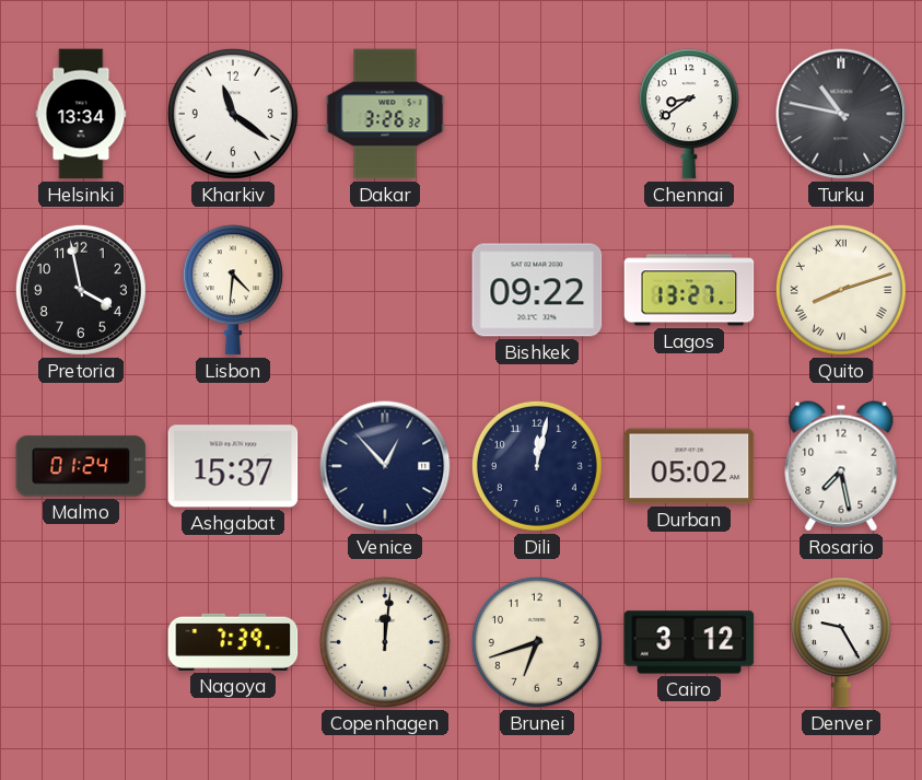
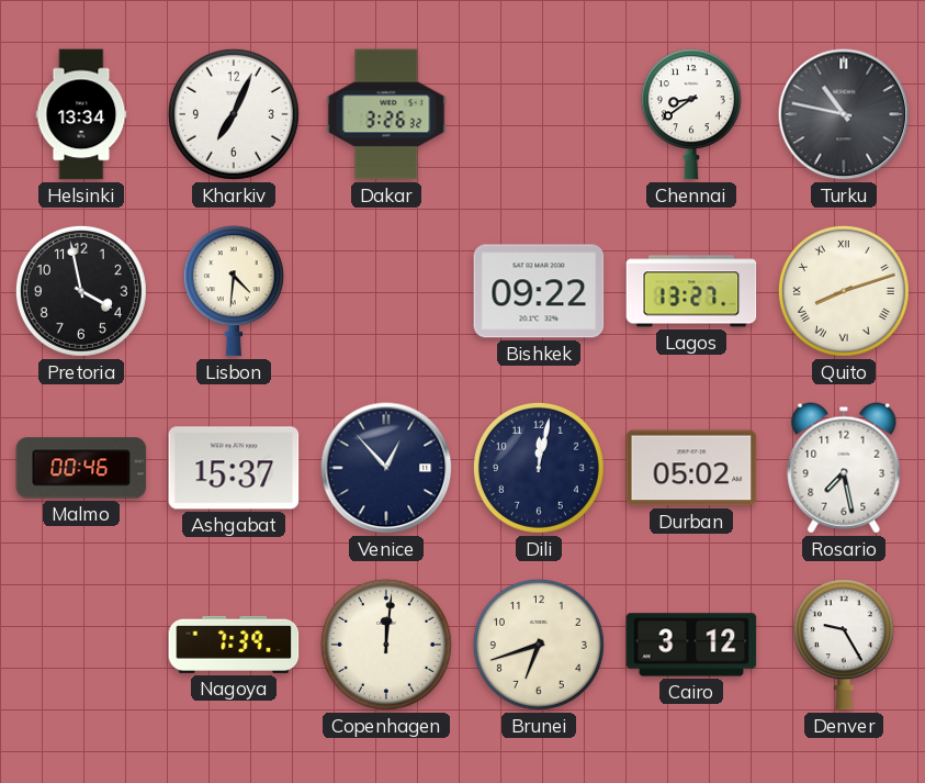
Kharkiv: 11:21 -> 7:04
Malmo: 01:24 -> 00:46
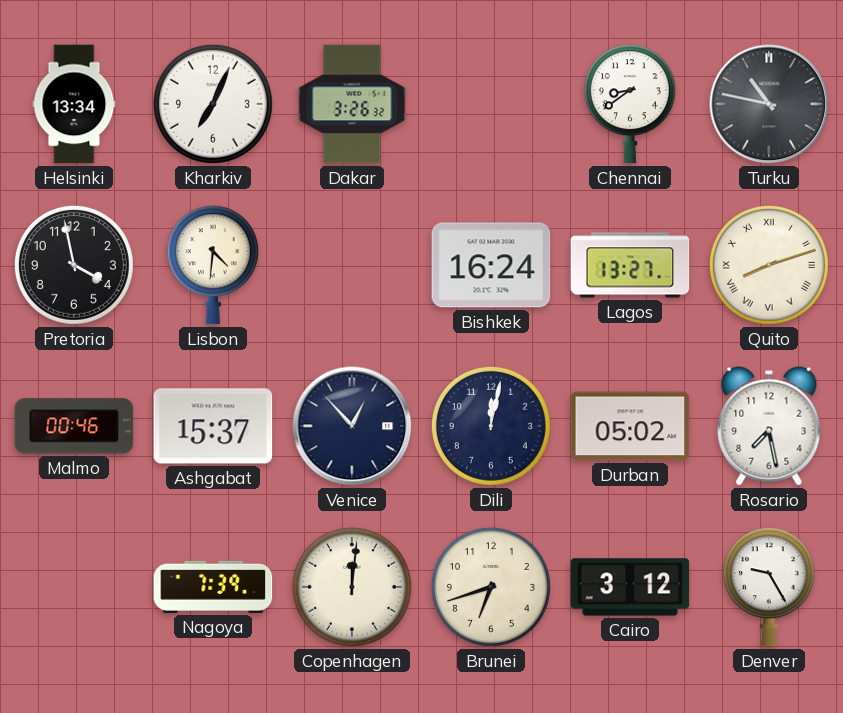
Bishkek: 09:22 -> 16:24
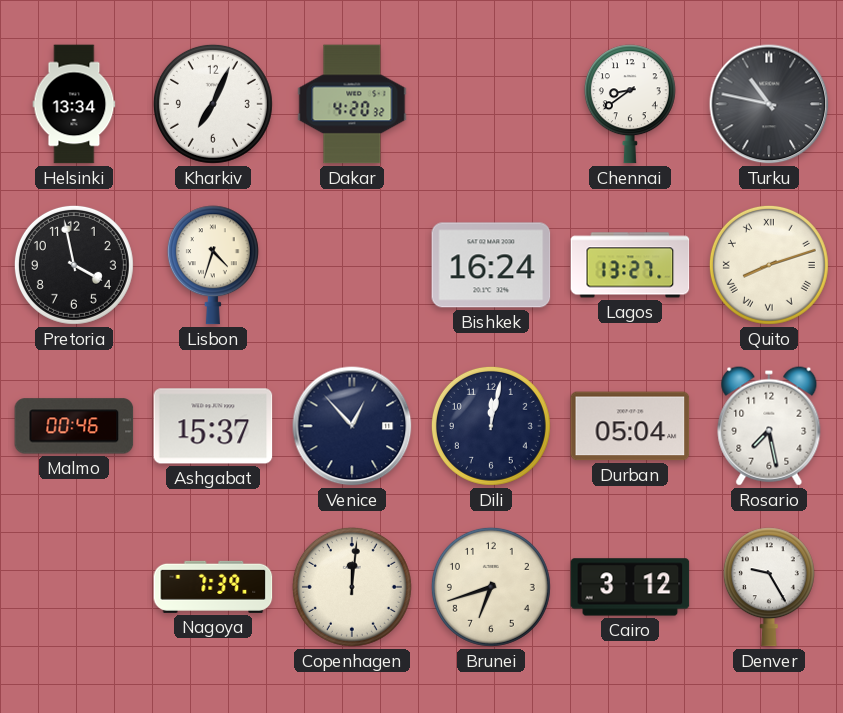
Dakar: 3:26 -> 4:20
Lisbon: 4:31 -> 4:33
Durban: 05:02 -> 05:04
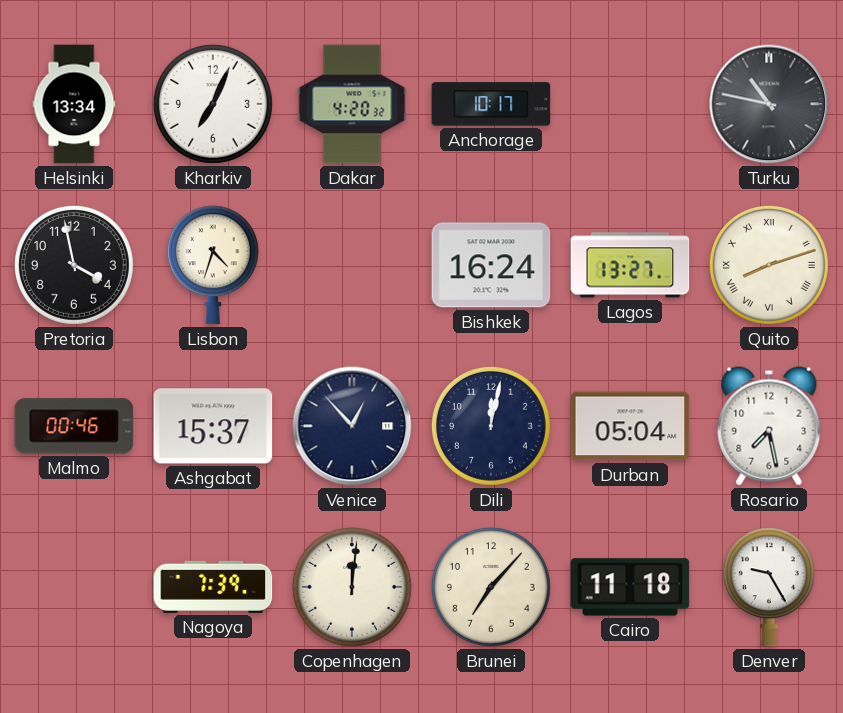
Anchorage: none -> 10:17
Chennai: 8:39 -> none
Brunei: 6:42 -> 7:07
Cairo: 3:12 -> 11:18
